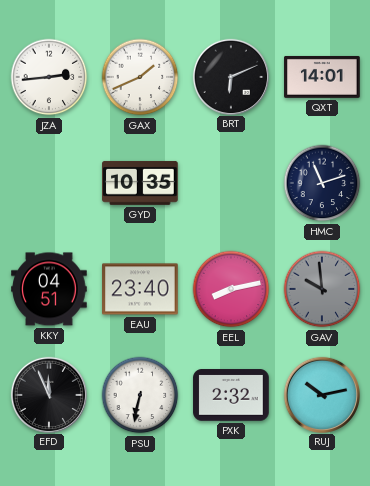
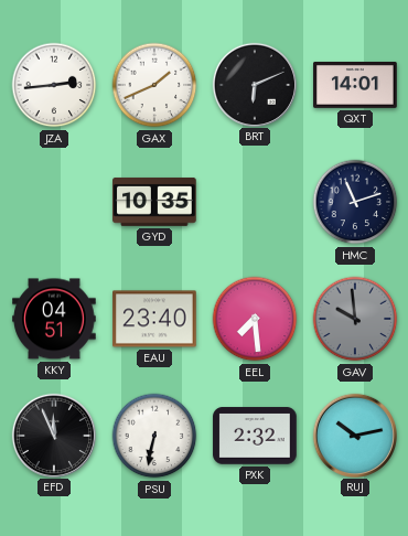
EEL: 8:13 -> 7:29
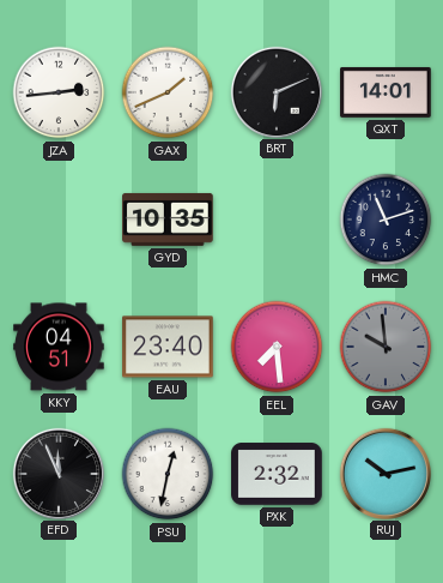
PSU: 6:32 -> 12:32
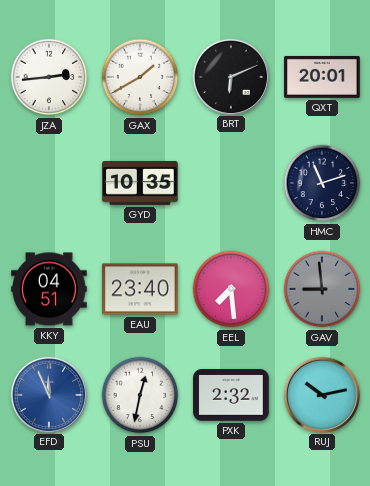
GAX: 1:41 -> 1:40
QXT: 14:01 -> 20:01
GAV: 9:59 -> 8:59
EFD dial: black -> blue
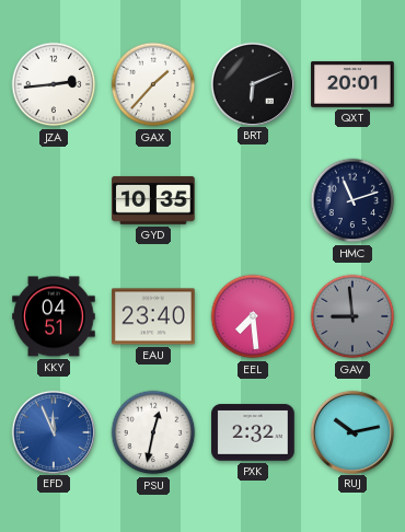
GAX: 1:40 -> 1:37
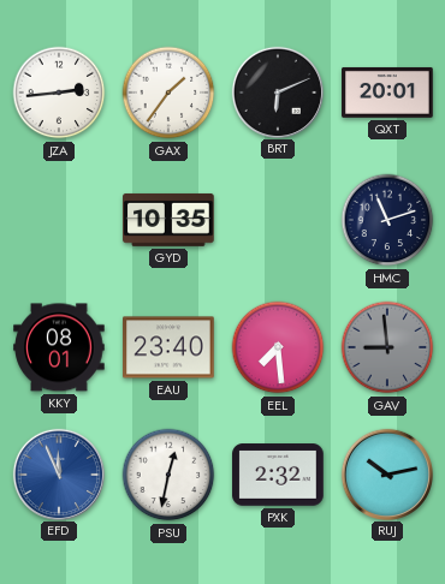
GAX: 1:37 -> 1:36
KKY: 04:51 -> 08:01
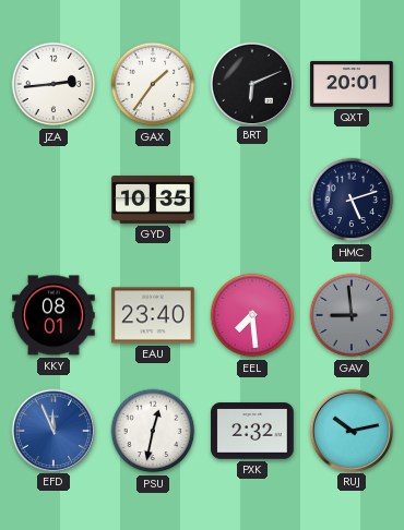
HMC: 11:12 -> 5:12
